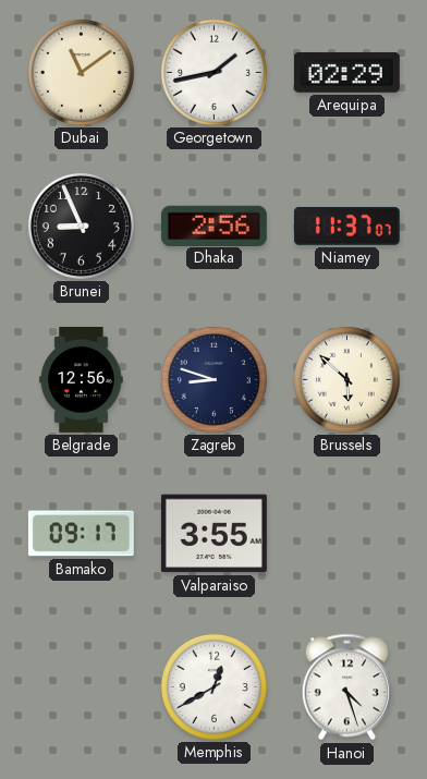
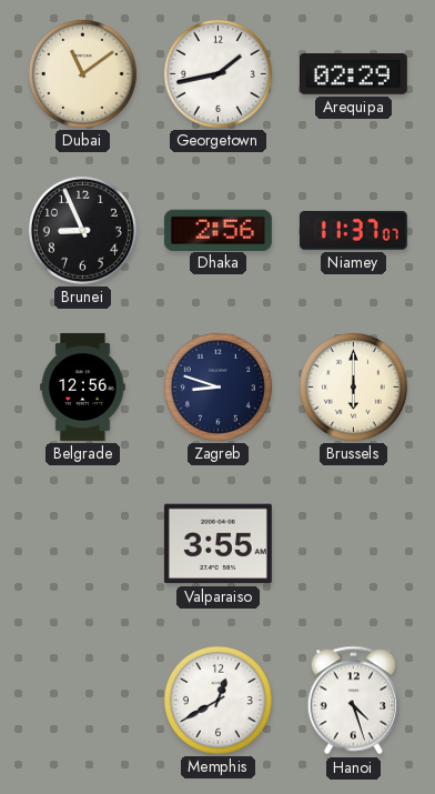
Brussels: 5:52 -> 6:00
Bamako: 09:17 -> none
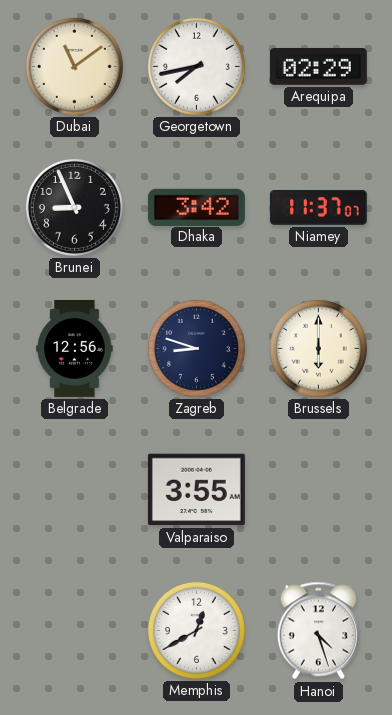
Georgetown: 1:43 -> 7:43
Dhaka: 2:56 -> 3:42
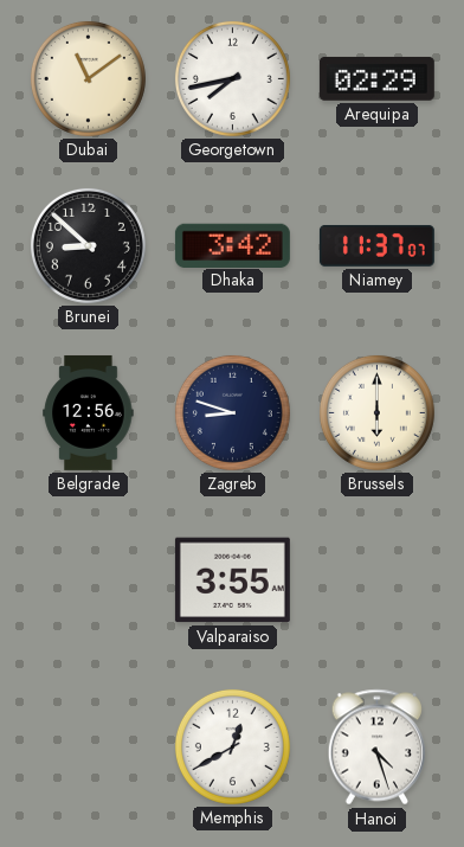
Brunei: 8:56 -> 8:52
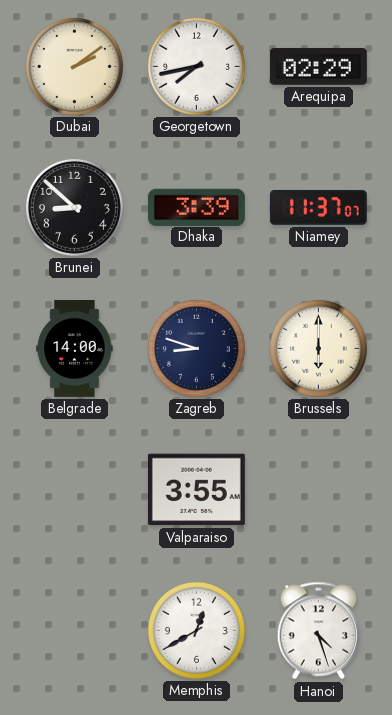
Dubai: 11:09 -> 2:09
Dhaka: 3:42 -> 3:39
Belgrade: 12:56 -> 14:00
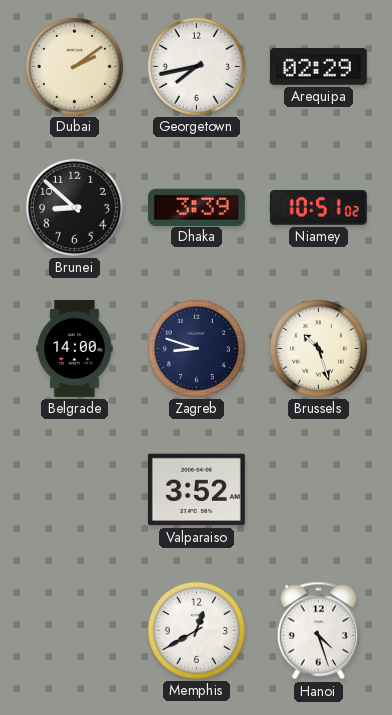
Niamey: 11:37 -> 10:51
Brussels: 6:00 -> 10:27
Valparaiso: 3:55 -> 3:52
